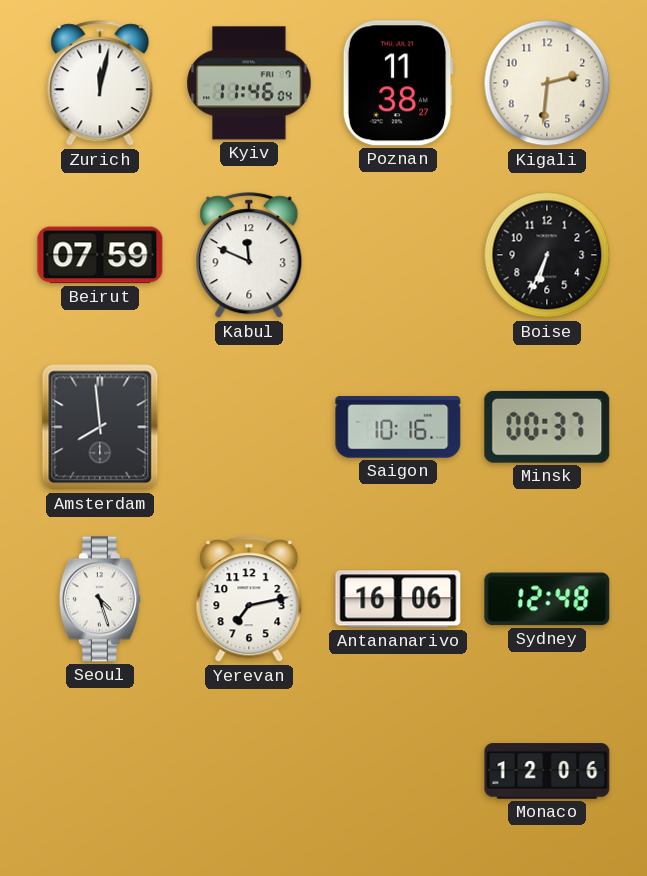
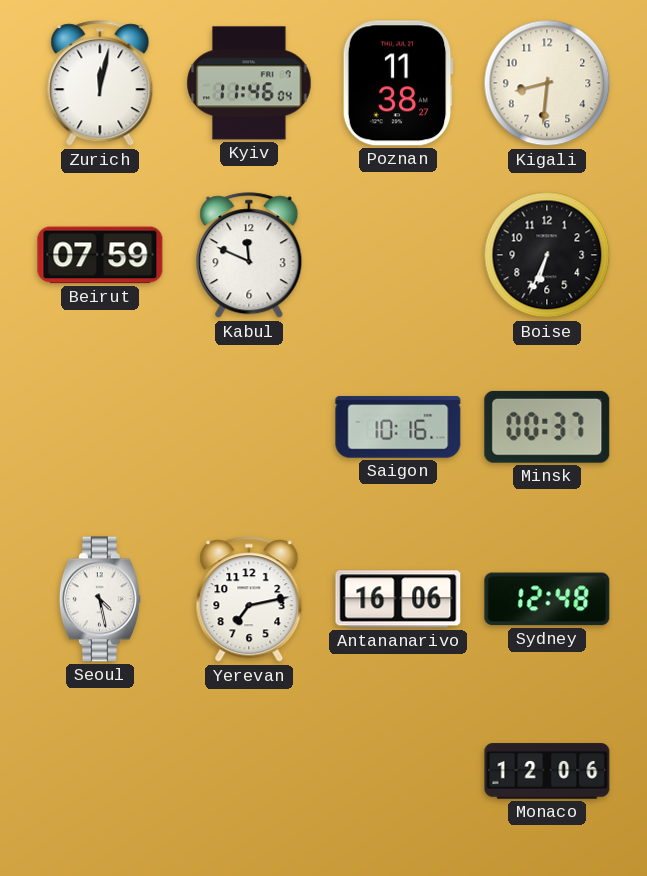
Kigali: 2:31 -> 8:31
Amsterdam: 7:59 -> none
Seoul: 4:27 -> 4:28
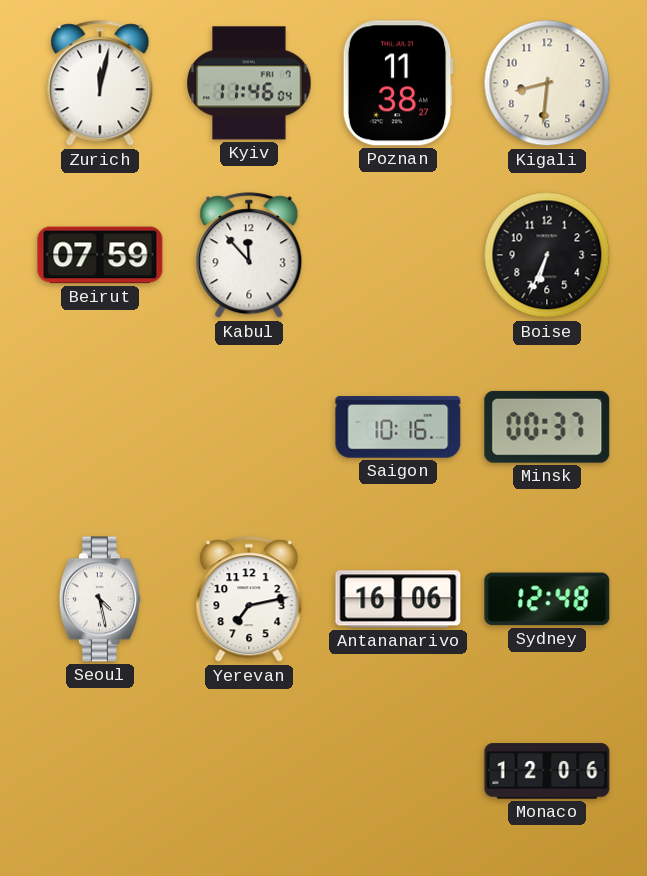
Kabul: 11:49 -> 11:53
